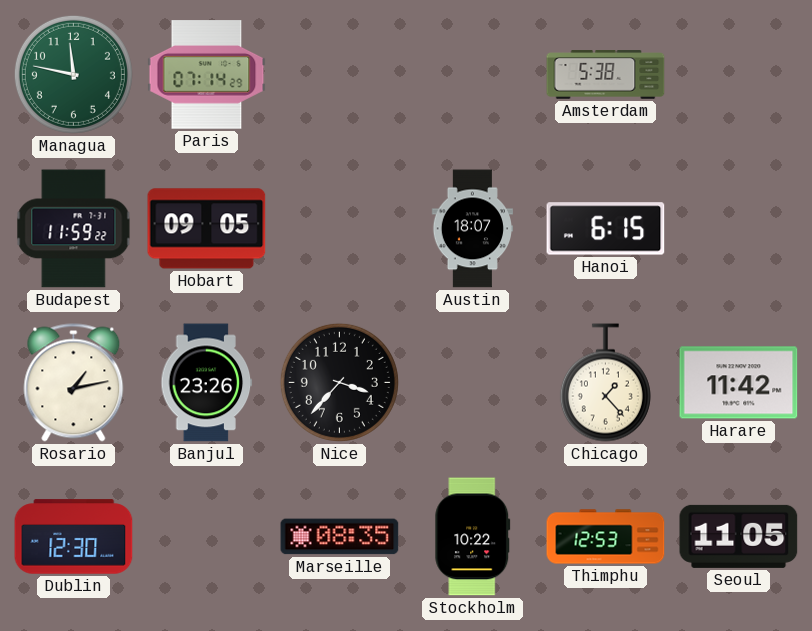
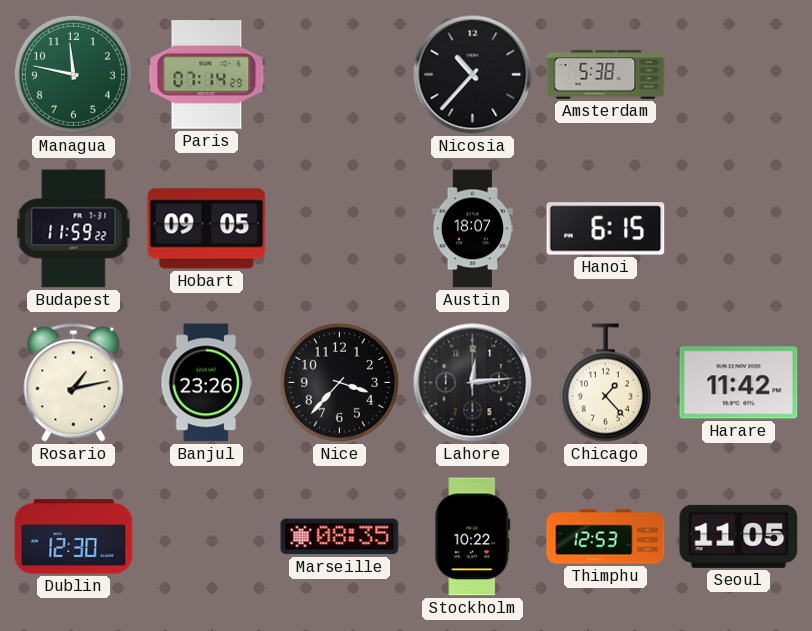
Nicosia: none -> 10:37
Lahore: none -> 12:14
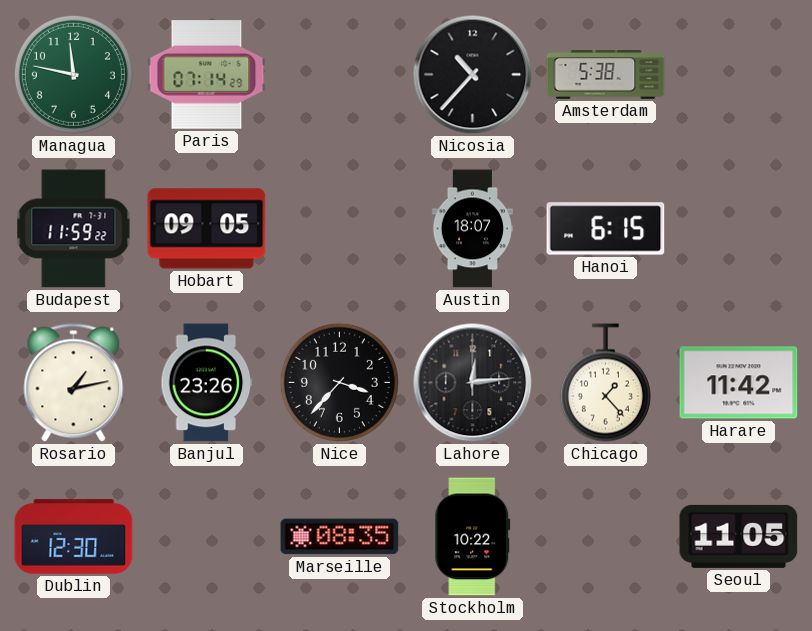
Thimphu: 12:53 -> none
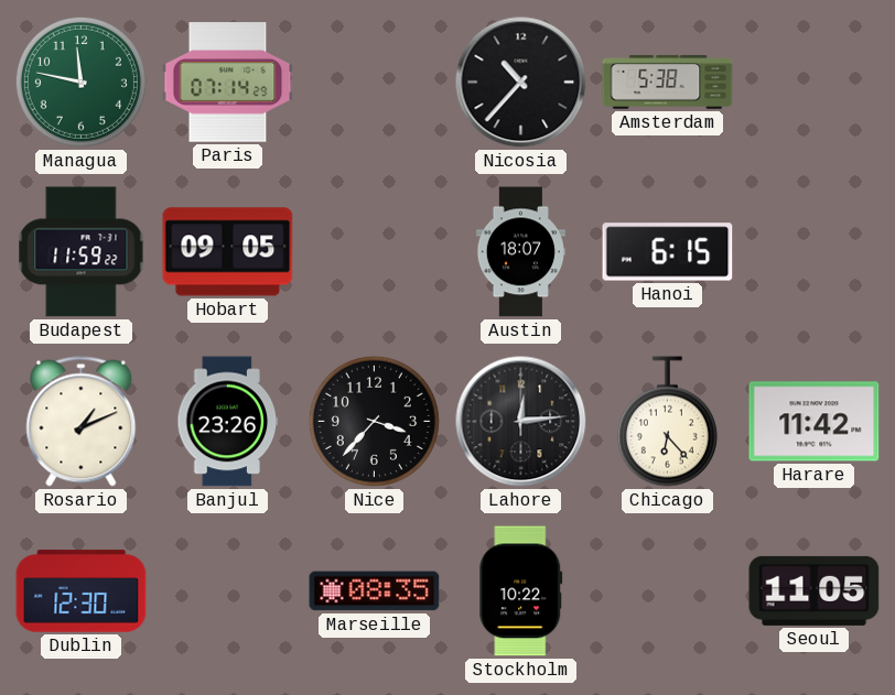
Rosario: 1:13 -> 1:11
Chicago: 1:23 -> 6:23
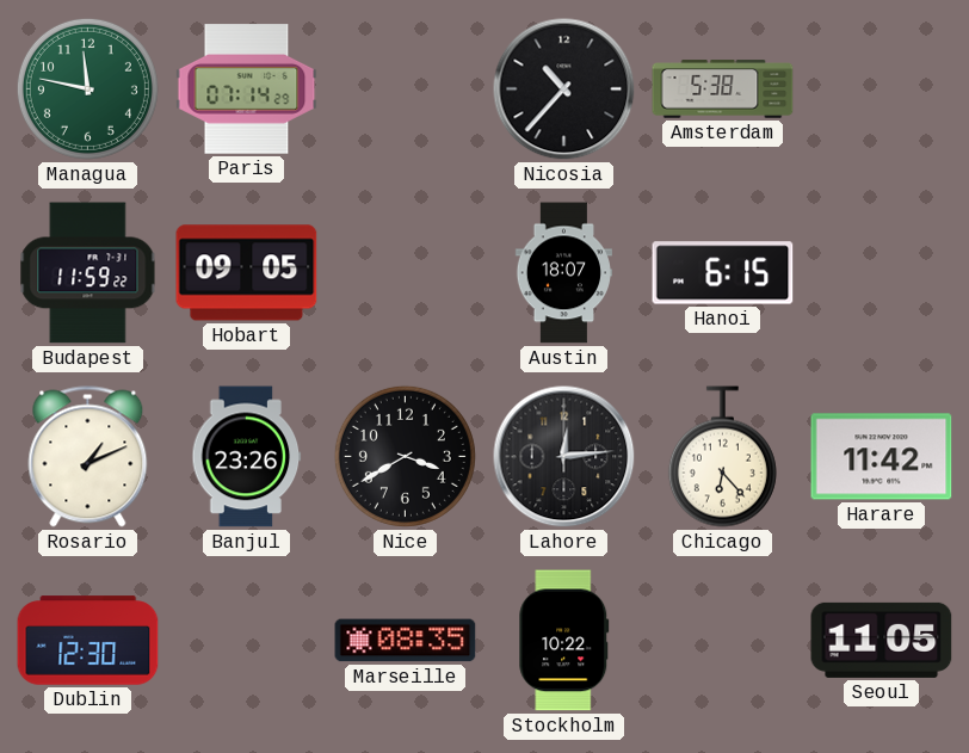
Nice: 3:37 -> 3:40
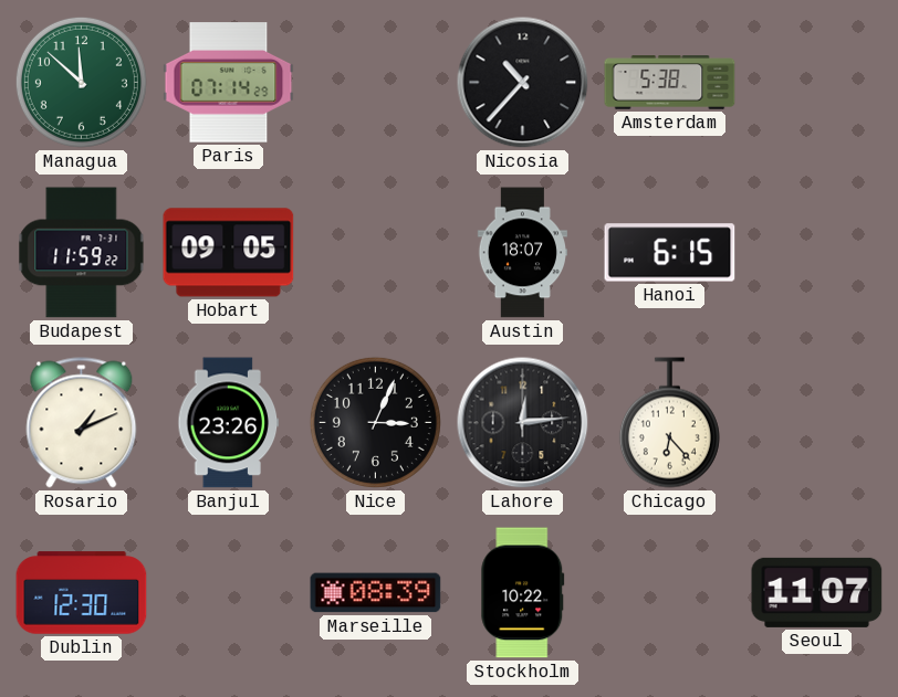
Managua: 11:47 -> 11:52
Nice: 3:40 -> 3:04
Harare: 11:42 -> none
Marseille: 08:35 -> 08:39
Seoul: 11:05 -> 11:07
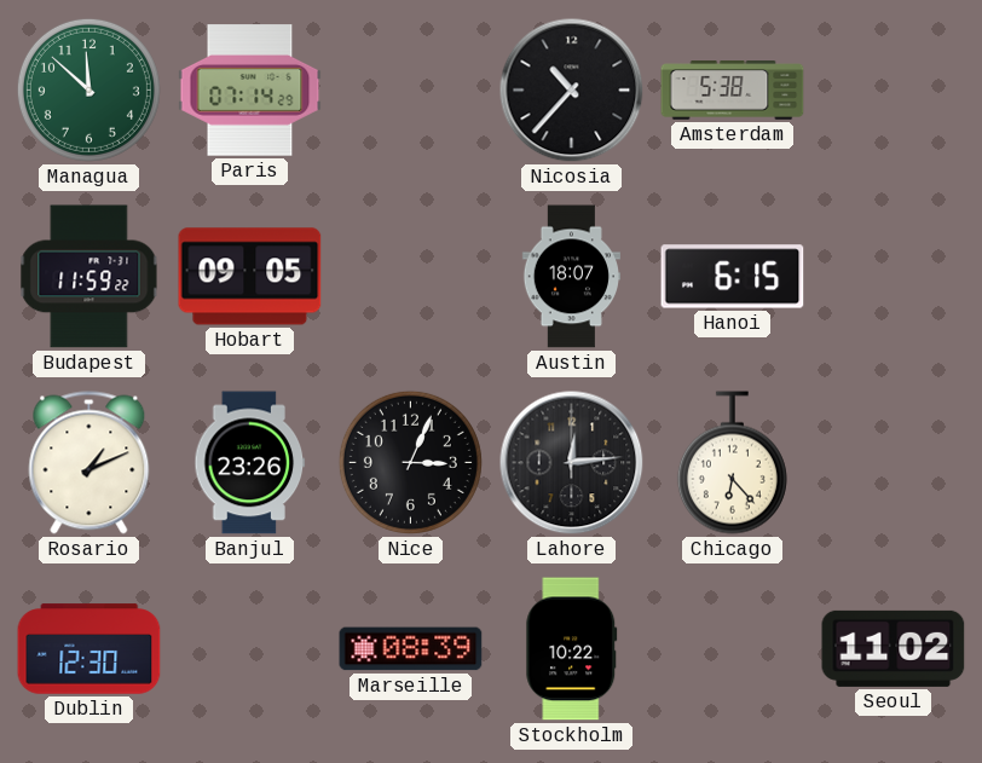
Seoul: 11:07 -> 11:02
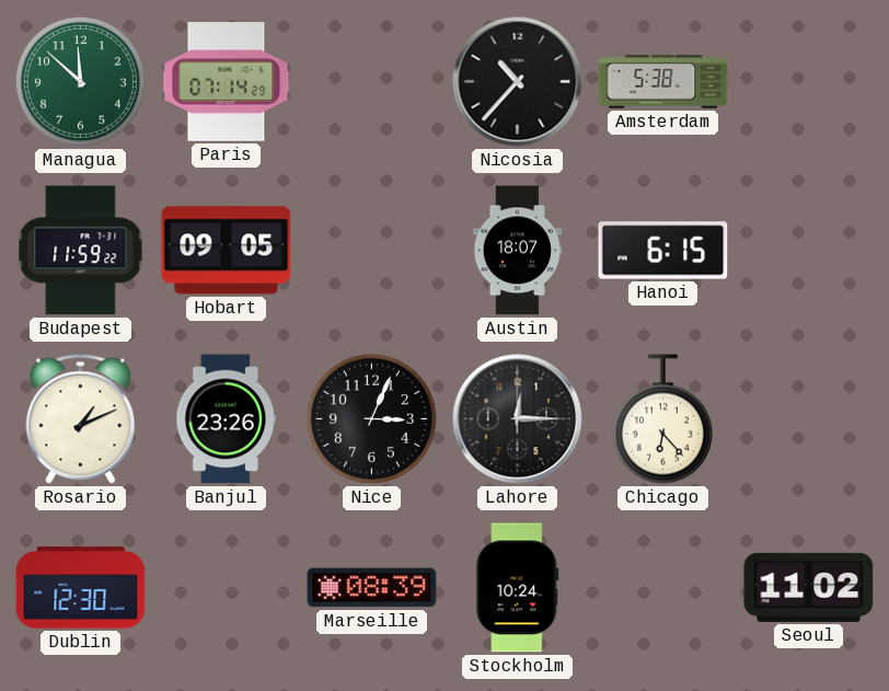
Lahore: 12:14 -> 12:15
Stockholm: 10:22 -> 10:24
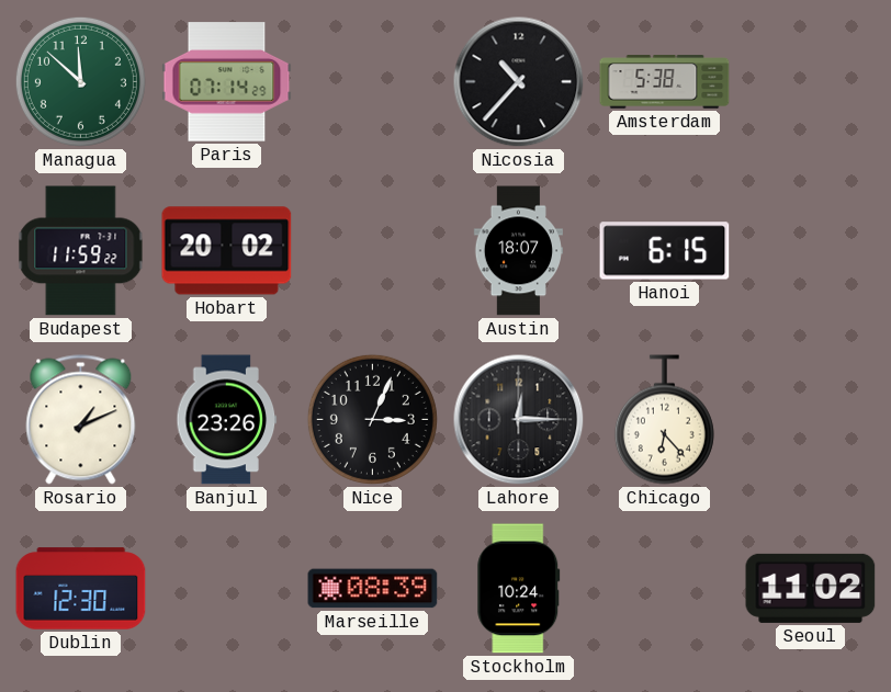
Hobart: 09:05 -> 20:02
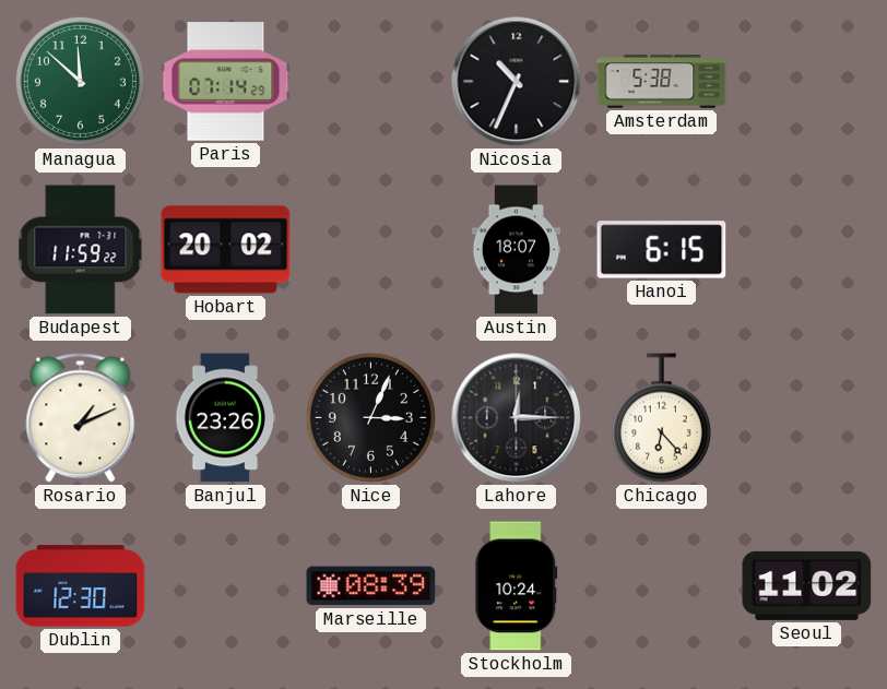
Nicosia: 10:37 -> 10:34
